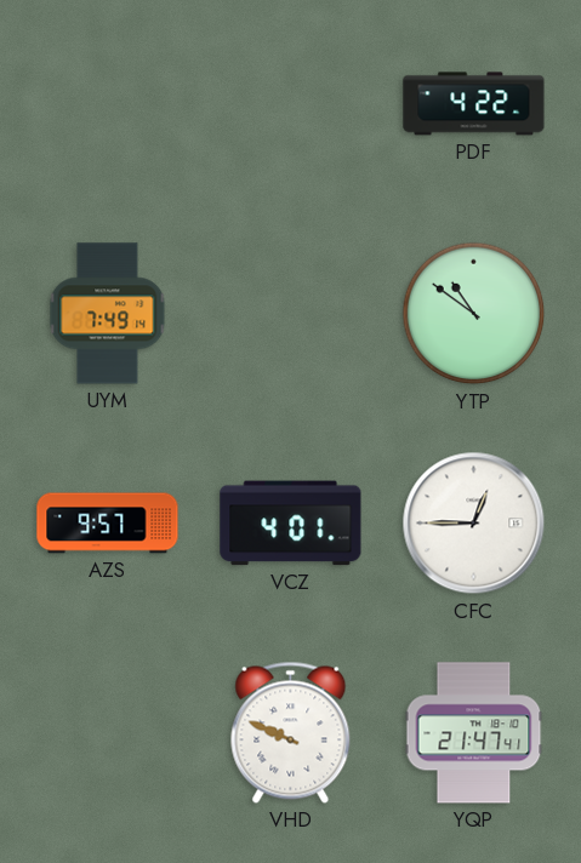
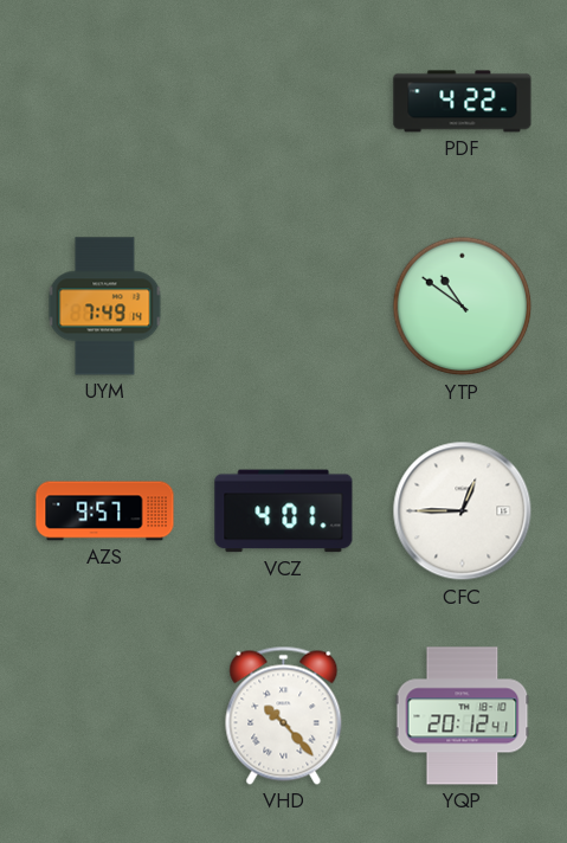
VHD: 9:49 -> 10:23
YQP: 21:47 -> 20:12
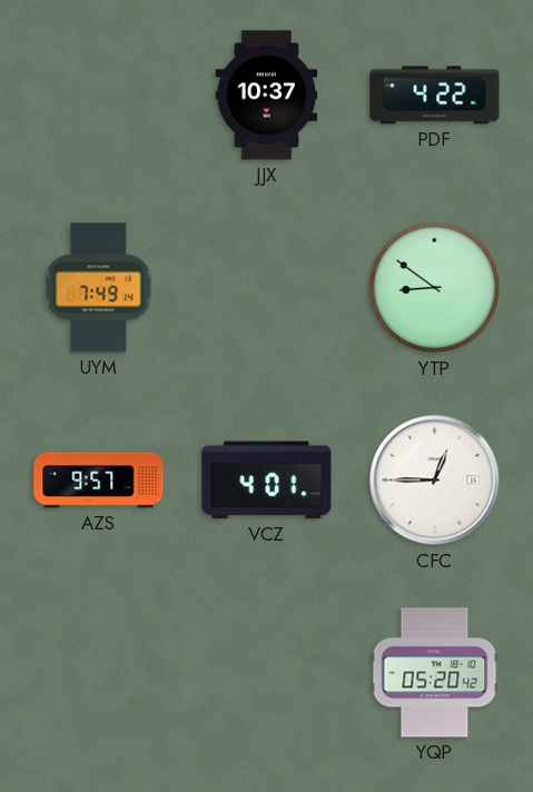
JJX: none -> 10:37
YTP: 10:51 -> 8:51
VHD: 10:23 -> none
YQP: 20:12 -> 05:20
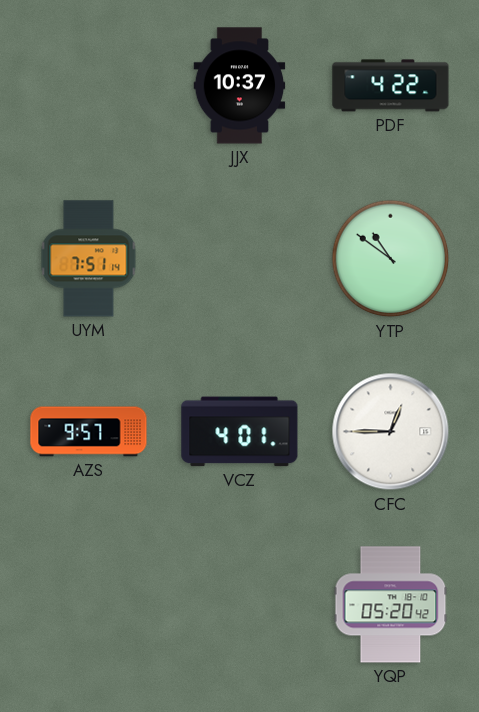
UYM: 7:49 -> 7:51
YTP: 8:51 -> 10:51
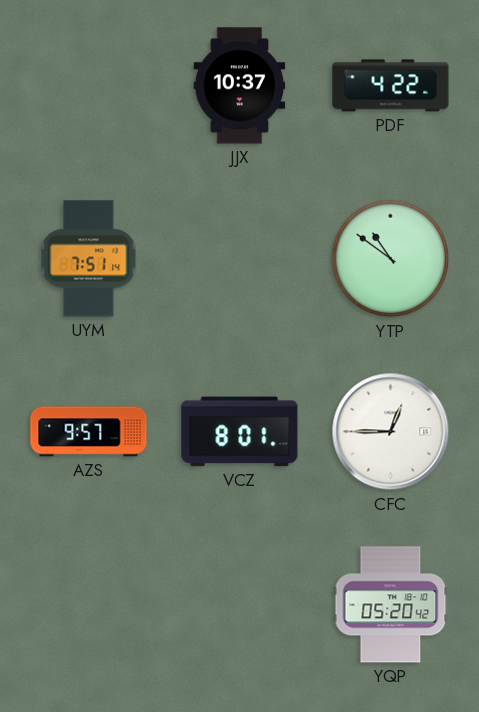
VCZ: 4:01 -> 8:01
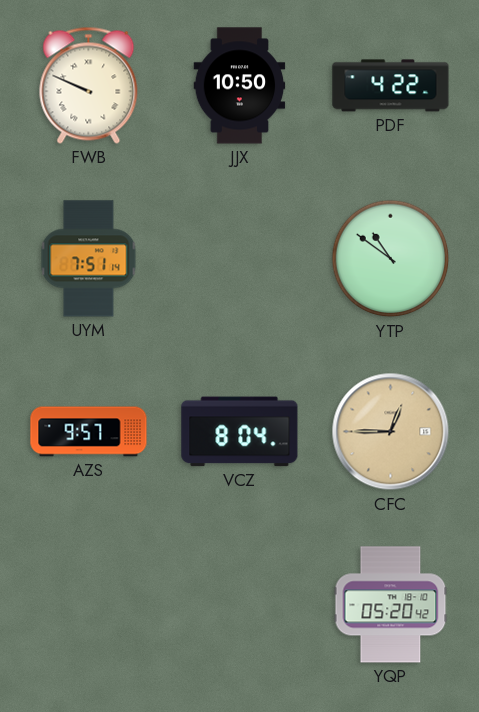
FWB: none -> 9:49
JJX: 10:37 -> 10:50
VCZ: 8:01 -> 8:04
CFC dial: white -> champagne
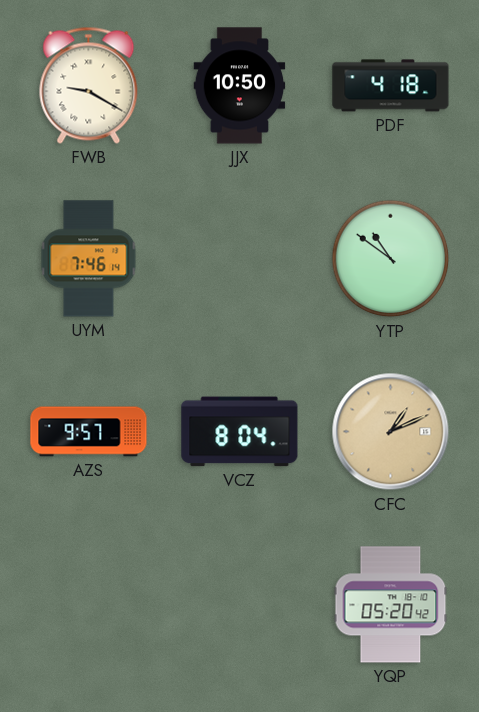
FWB: 9:49 -> 9:20
PDF: 4:22 -> 4:18
UYM: 7:51 -> 7:46
CFC: 12:45 -> 1:11
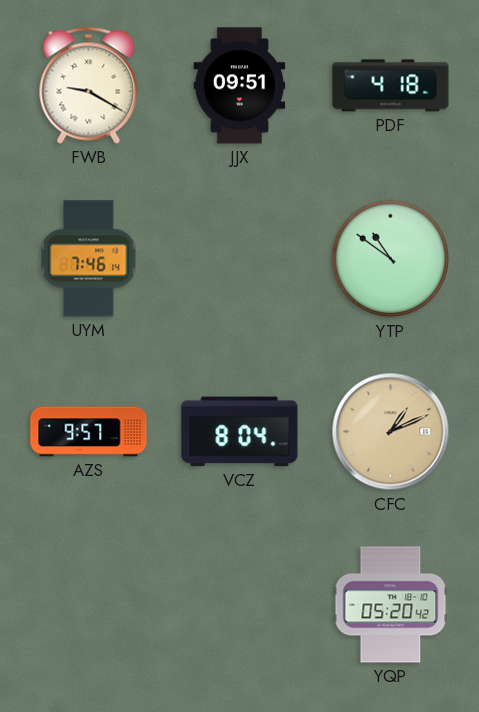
JJX: 10:50 -> 09:51
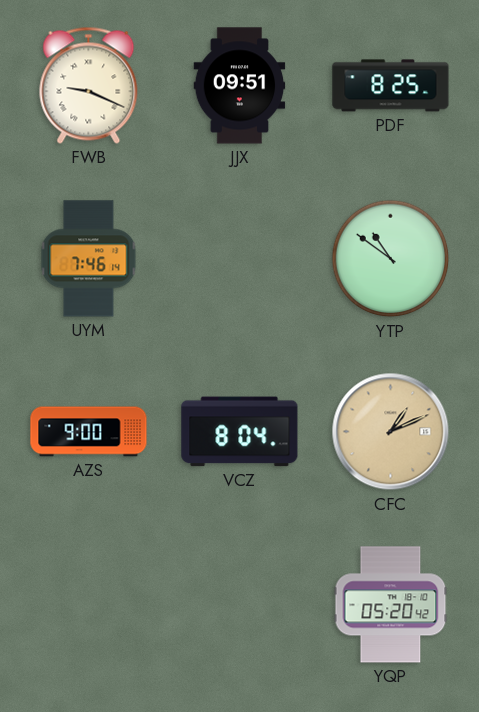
FWB: 9:20 -> 9:19
PDF: 4:18 -> 8:25
AZS: 9:57 -> 9:00
